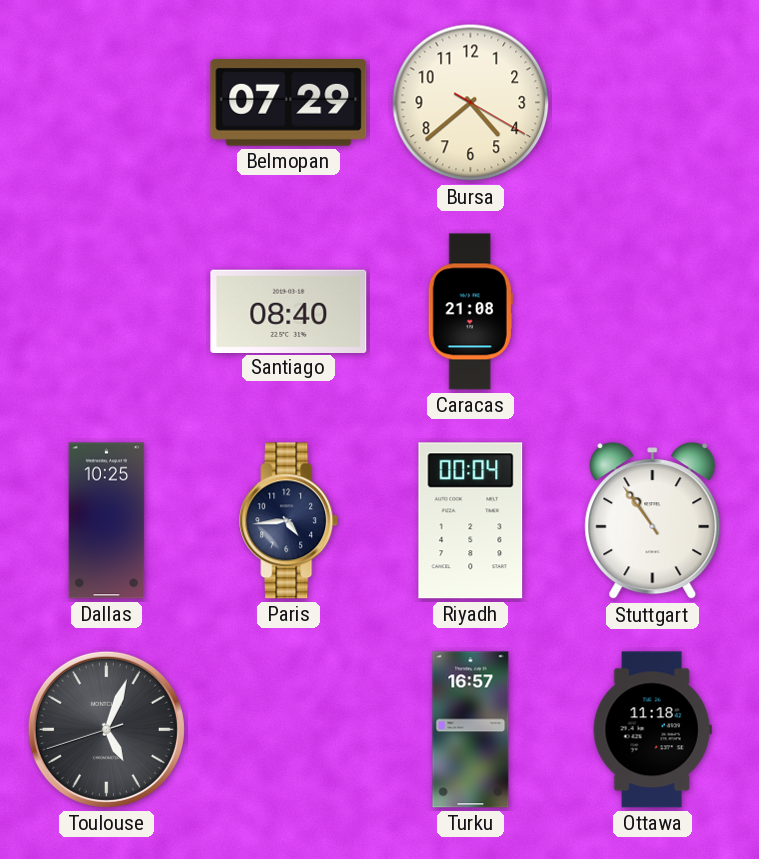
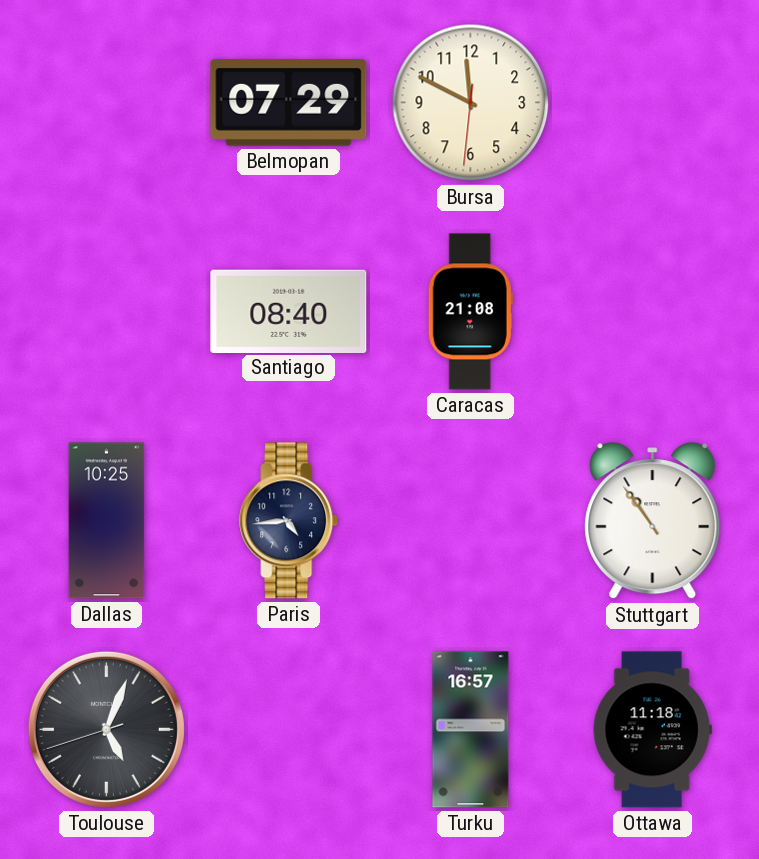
Bursa: 4:38 -> 11:49
Riyadh: 00:04 -> none
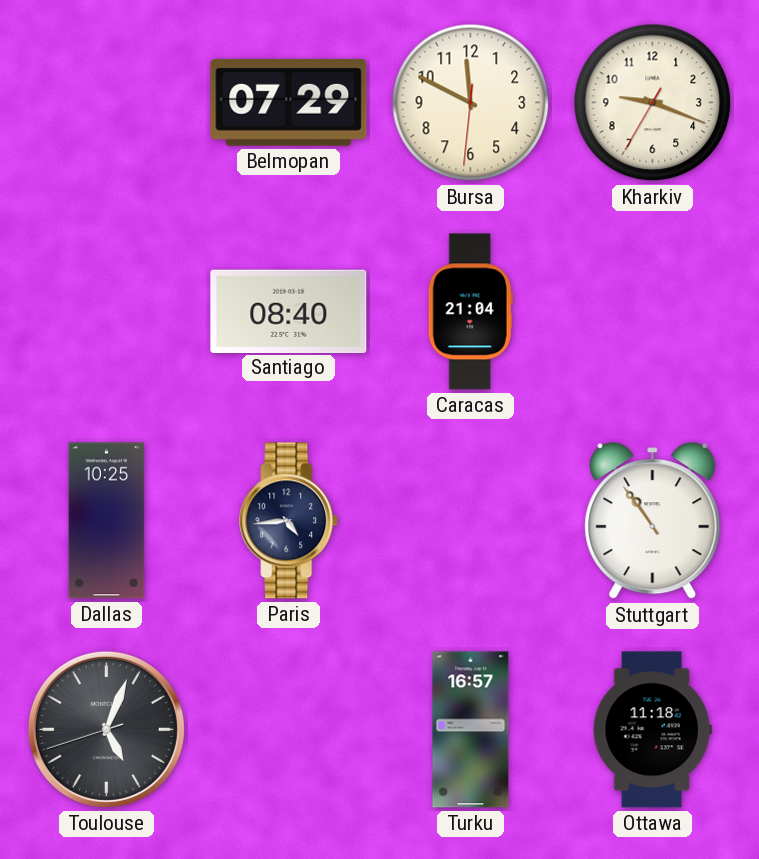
Kharkiv: none -> 9:18
Caracas: 21:08 -> 21:04
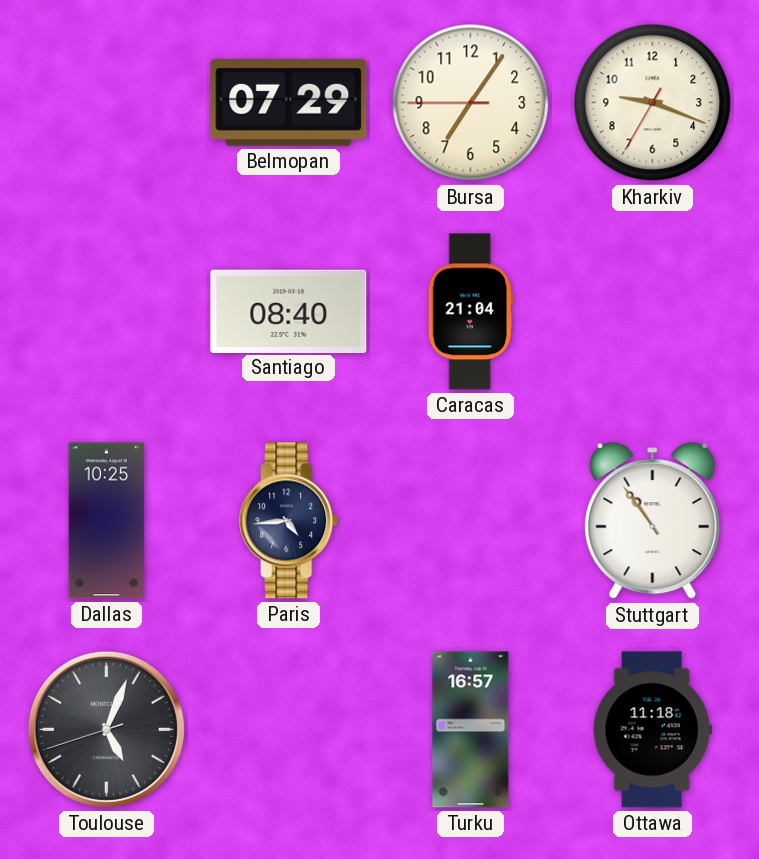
Bursa: 11:49 -> 7:05
